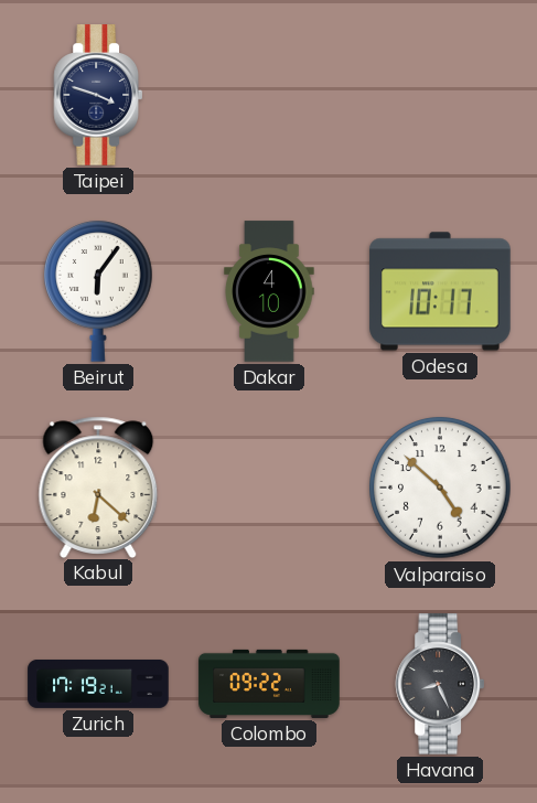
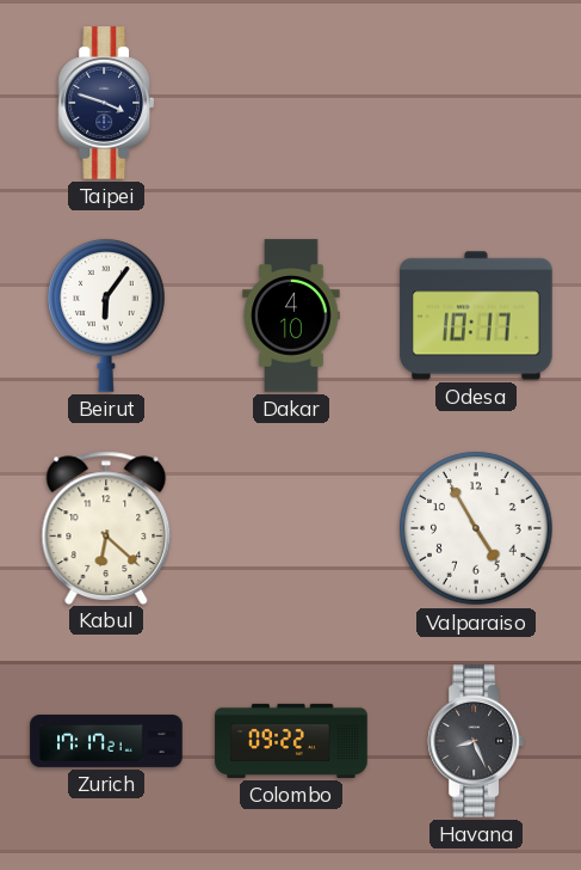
Valparaiso: 4:52 -> 4:55
Zurich: 17:19 -> 17:17
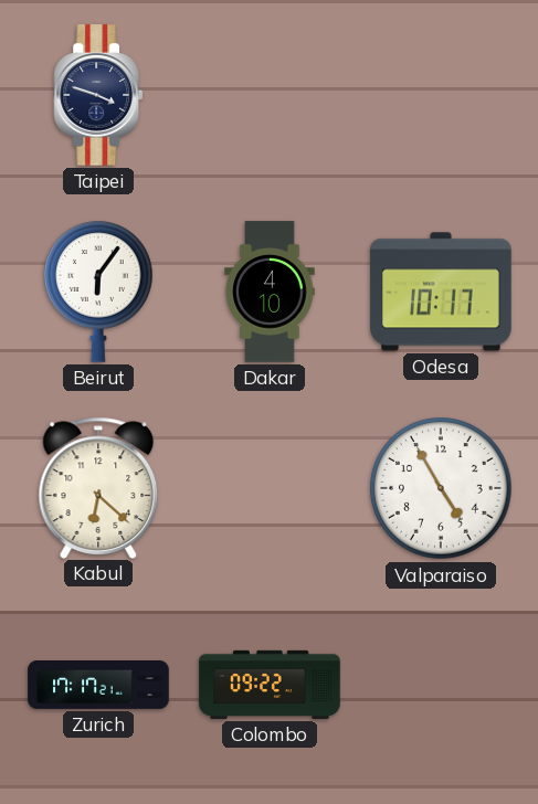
Havana: 8:26 -> none
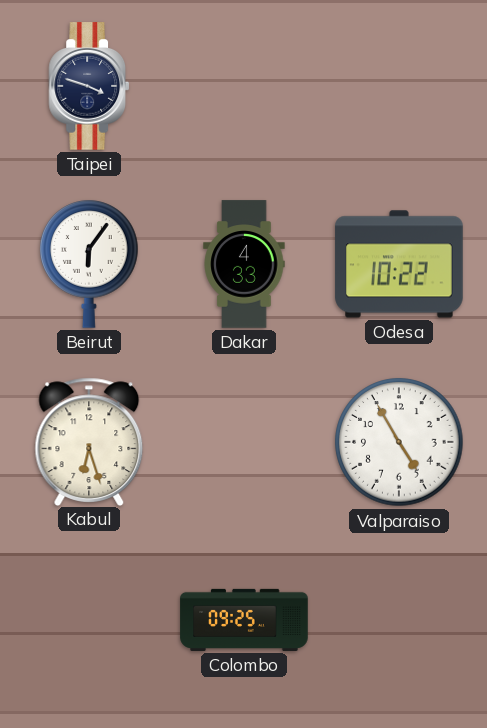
Dakar: 4:10 -> 4:33
Odesa: 10:17 -> 10:22
Kabul: 6:22 -> 6:27
Zurich: 17:17 -> none
Colombo: 09:22 -> 09:25
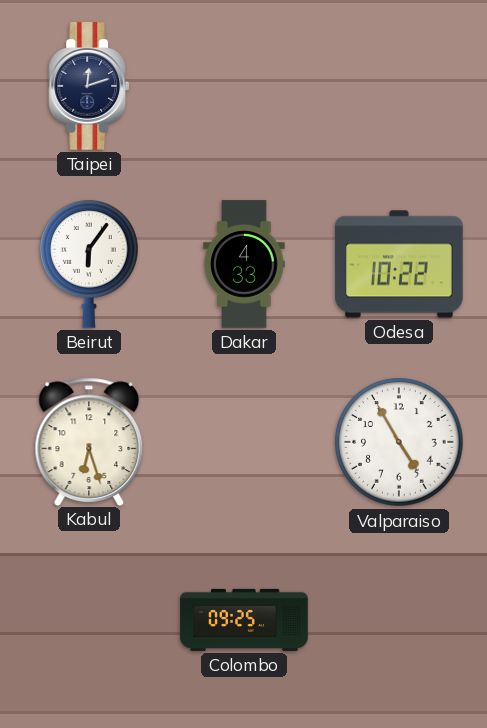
Taipei: 3:48 -> 12:12
